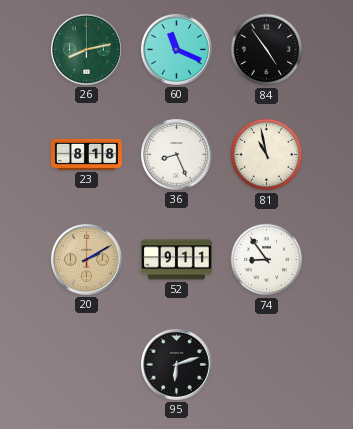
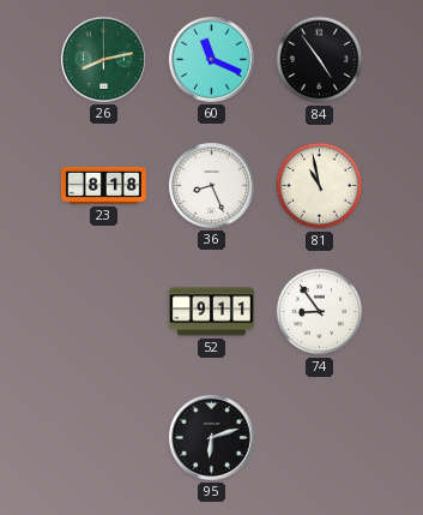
20: 2:10 -> none
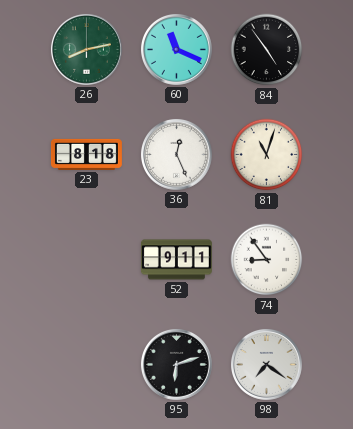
36: 8:26 -> 12:26
81: 10:58 -> 11:03
98: none -> 7:21
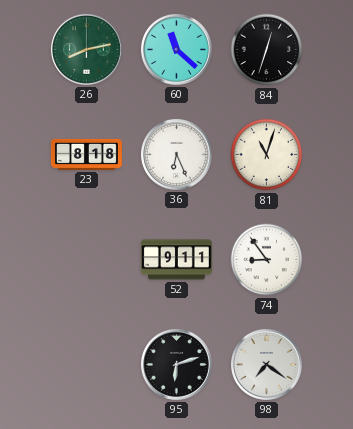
60: 11:19 -> 11:22
84: 4:54 -> 12:33
36: 12:26 -> 6:26
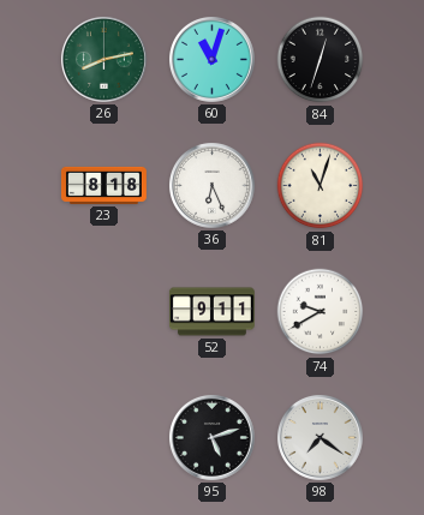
60: 11:22 -> 11:03
74: 8:54 -> 9:40
95: 6:12 -> 5:12
